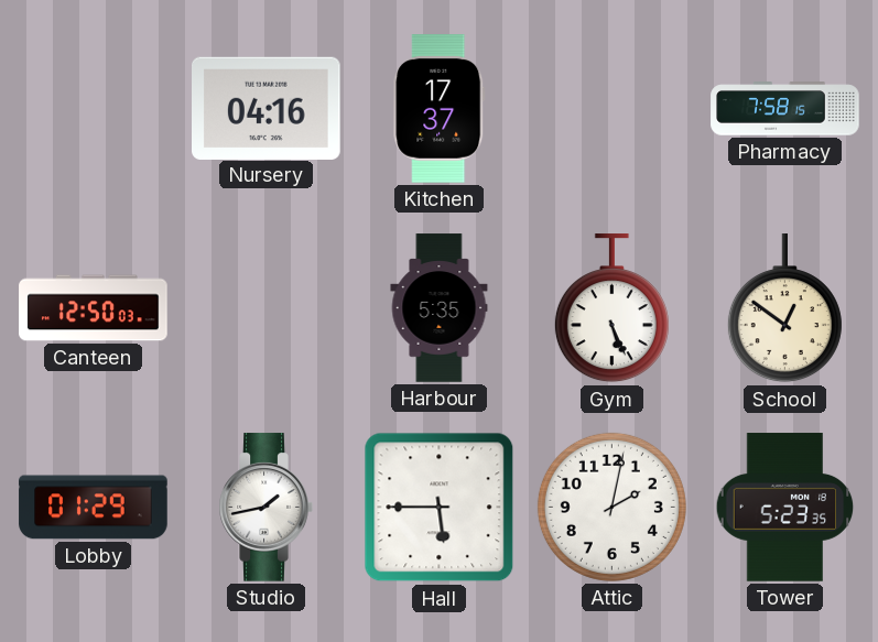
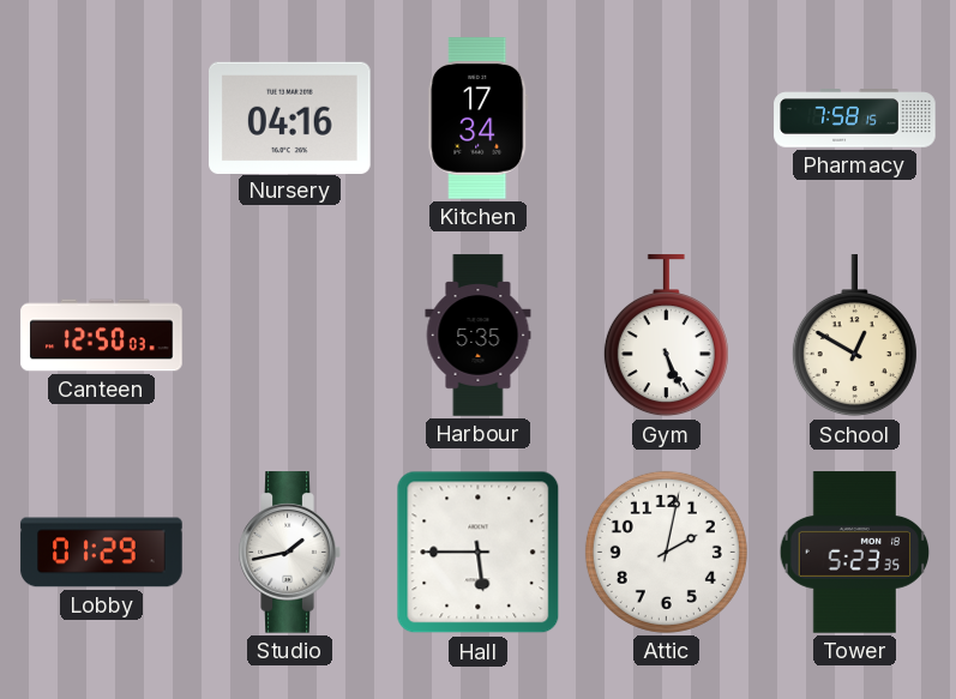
Kitchen: 17:37 -> 17:34
School: 12:51 -> 12:50
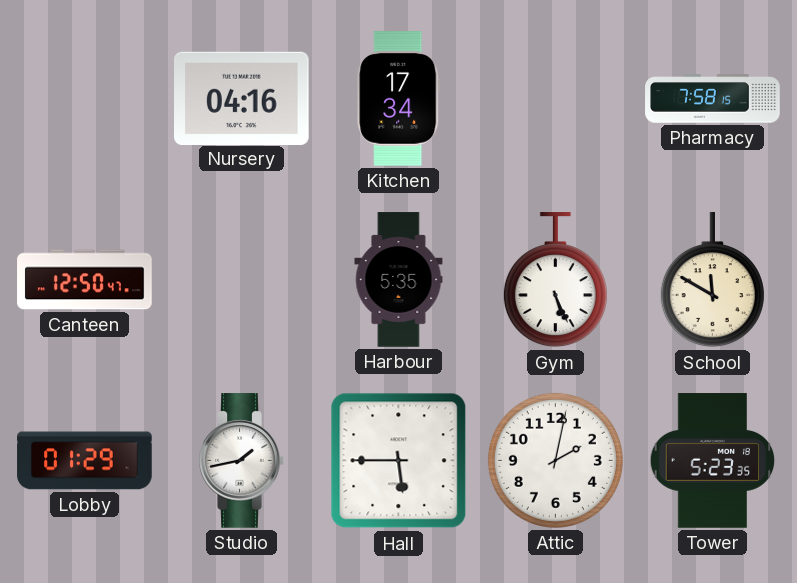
Canteen: 12:50:03 -> 12:50:47
School: 12:50 -> 11:50
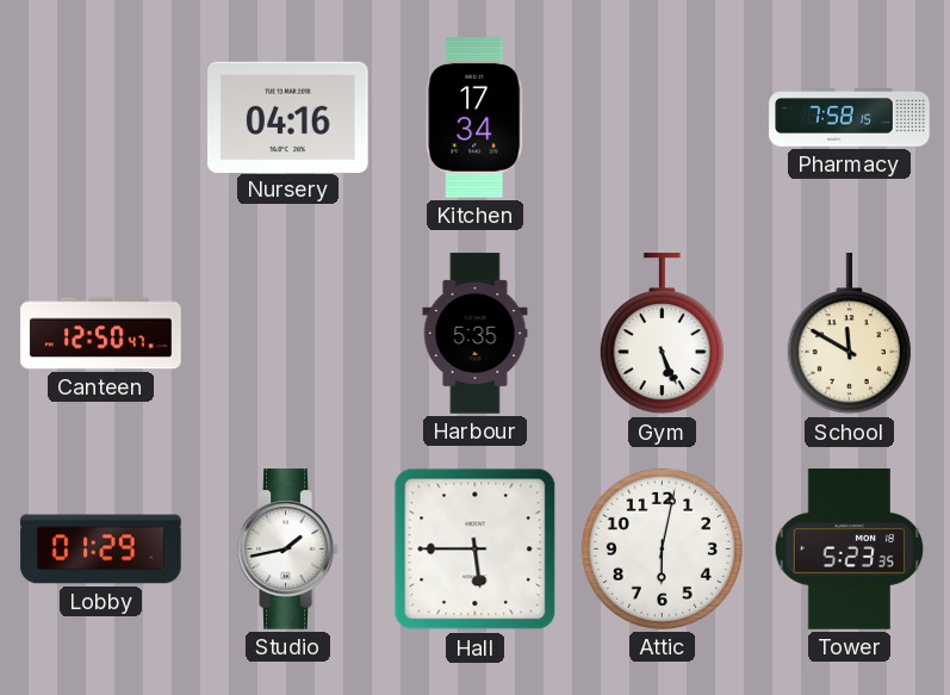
Attic: 2:02 -> 6:02
